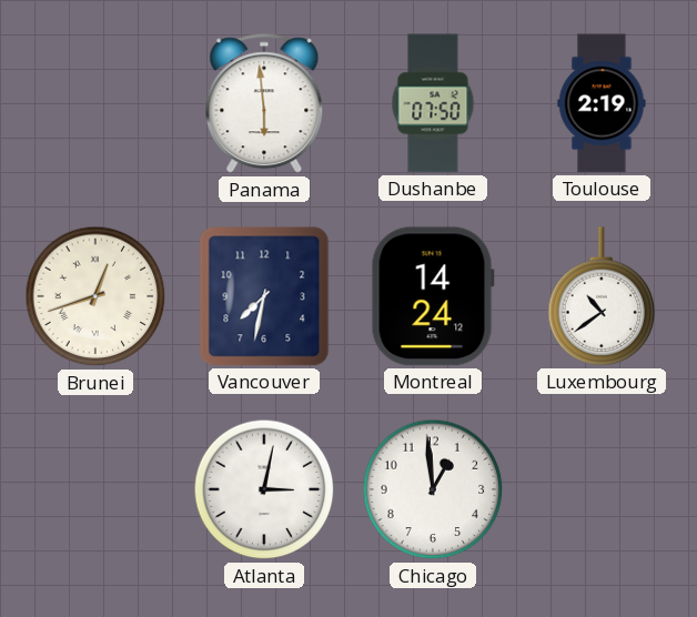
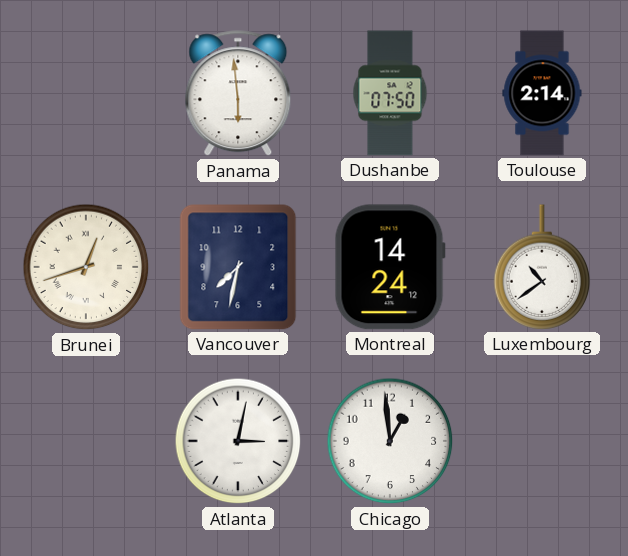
Toulouse: 2:19 -> 2:14
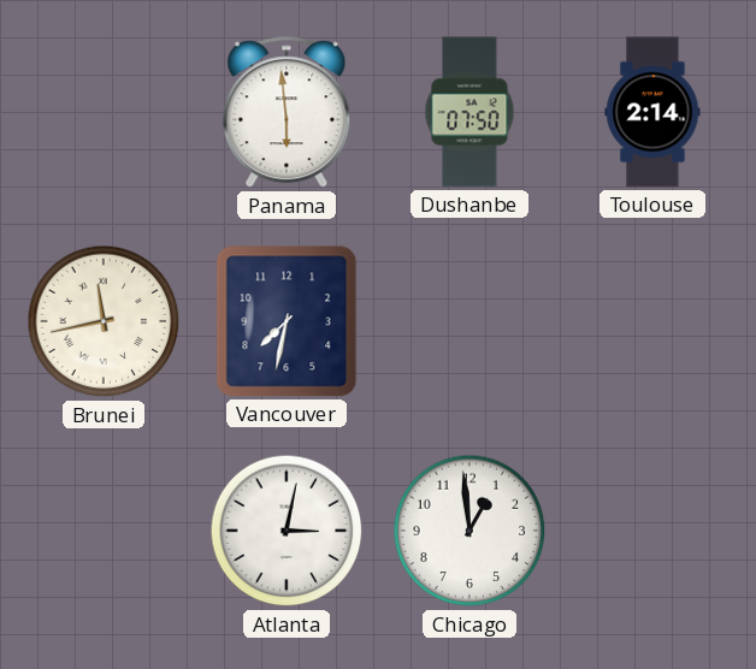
Brunei: 12:42 -> 11:43
Montreal: 14:24 -> none
Luxembourg: 10:39 -> none
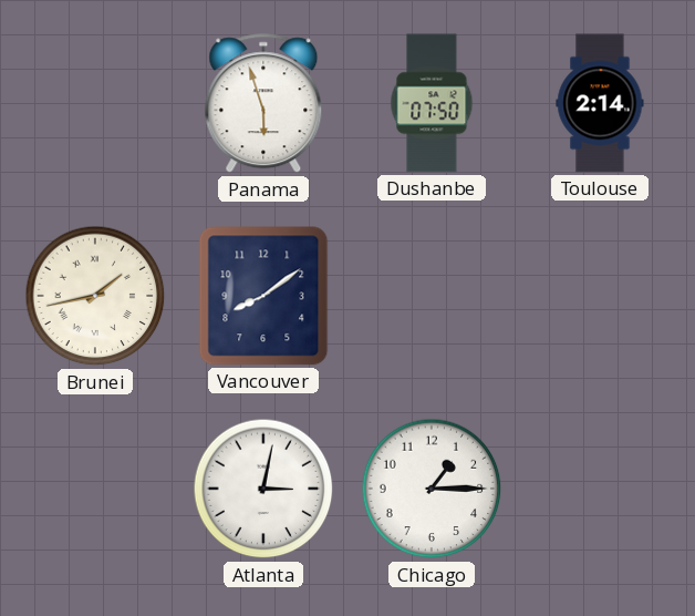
Panama: 5:59 -> 5:57
Brunei: 11:43 -> 1:43
Vancouver: 7:32 -> 8:09
Chicago: 12:59 -> 1:15
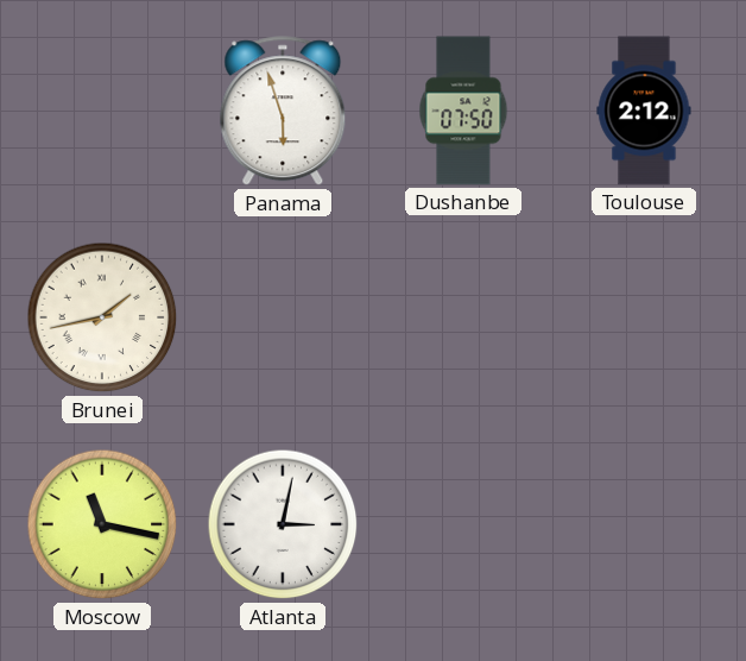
Toulouse: 2:14 -> 2:12
Vancouver: 8:09 -> none
Moscow: none -> 11:17
Chicago: 1:15 -> none
